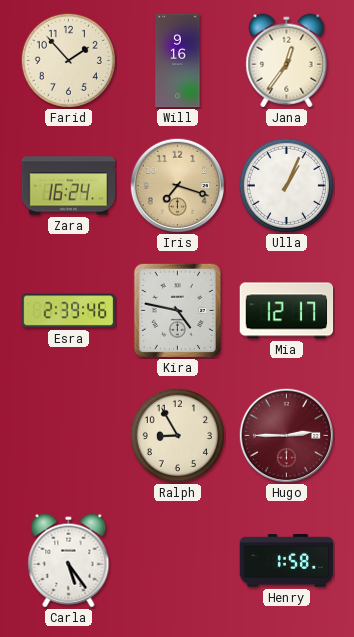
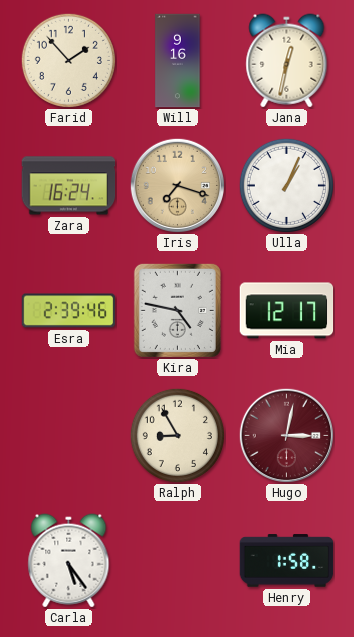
Jana: 12:36 -> 12:32
Hugo: 2:45 -> 3:02
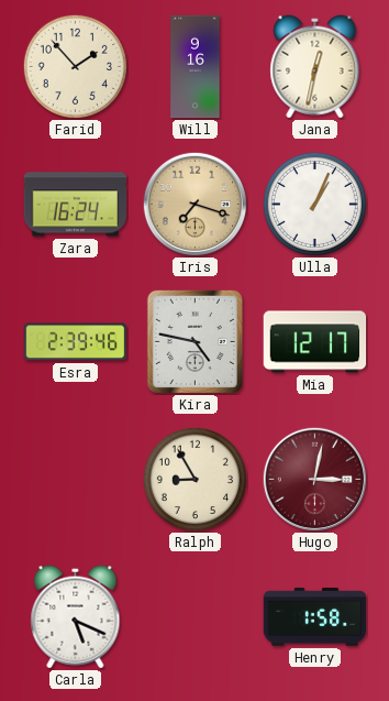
Carla: 5:24 -> 5:19
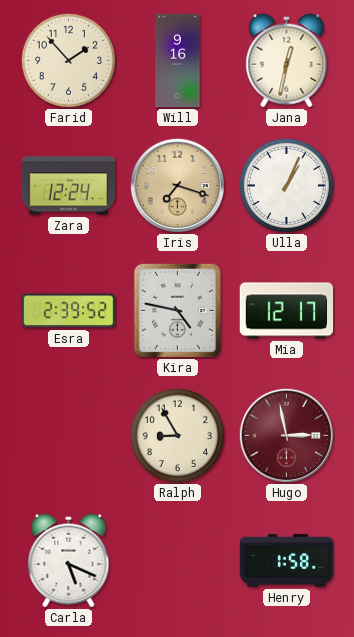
Zara: 16:24 -> 12:24
Esra: 2:39:46 -> 2:39:52
Hugo: 3:02 -> 2:58
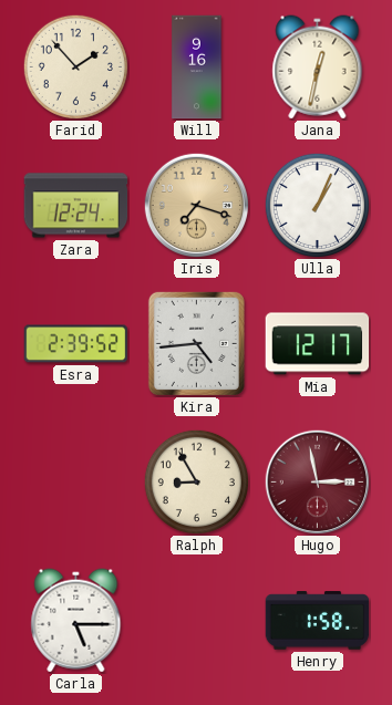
Kira: 4:47 -> 4:44
Carla: 5:19 -> 5:15
